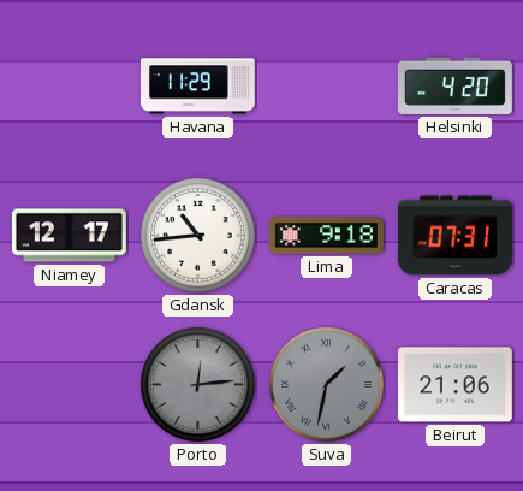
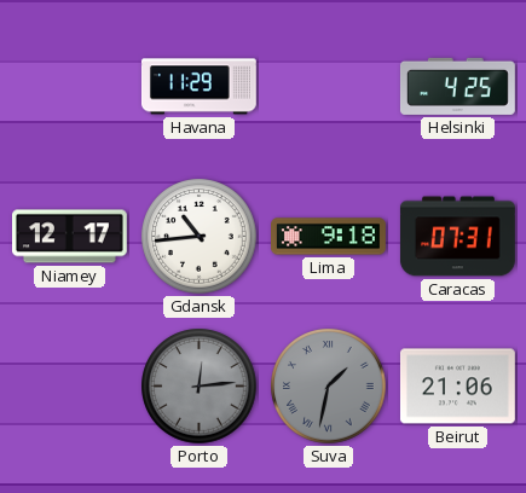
Helsinki: 4:20 -> 4:25
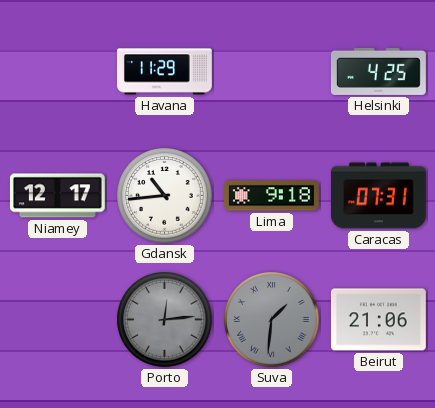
Suva: 1:32 -> 1:31
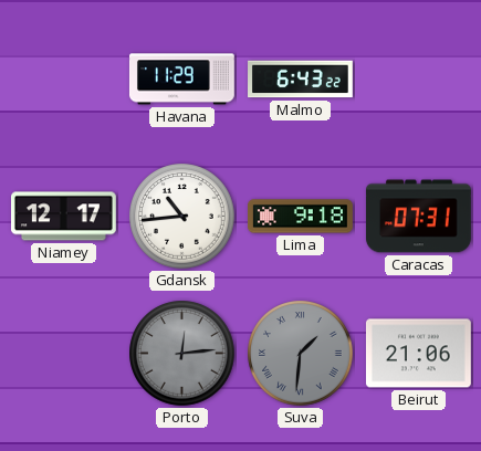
Malmo: none -> 6:43
Helsinki: 4:25 -> none
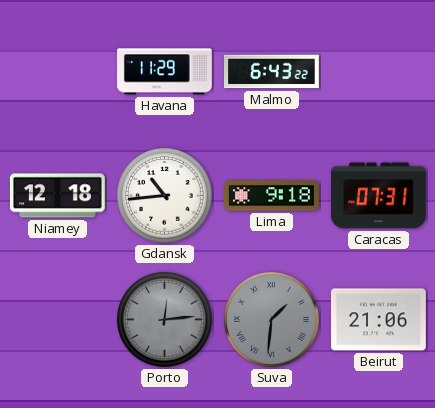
Niamey: 12:17 -> 12:18
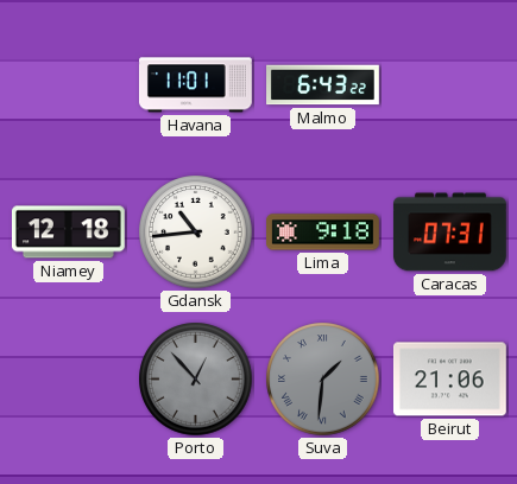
Havana: 11:29 -> 11:01
Porto: 12:14 -> 12:53
